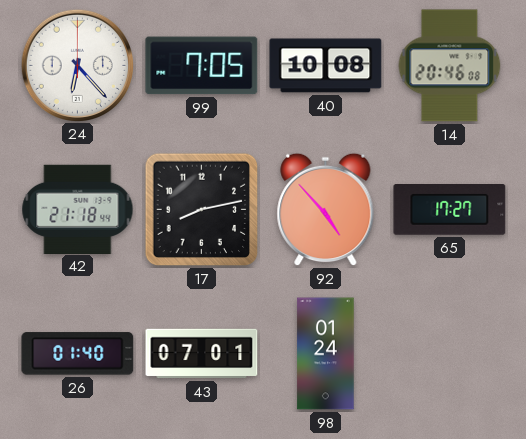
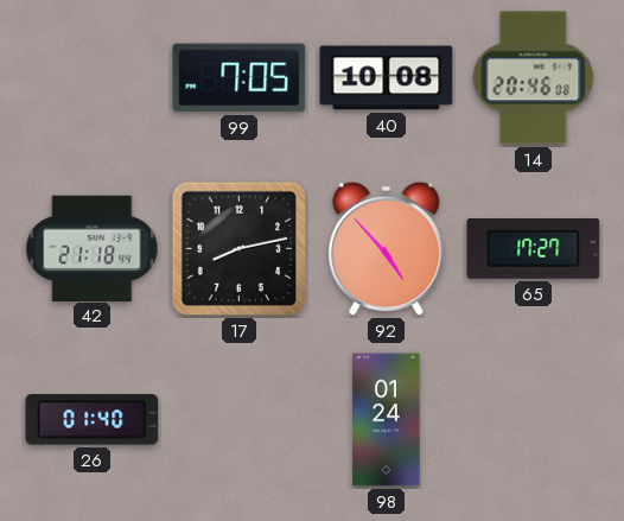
24: 6:23 -> none
43: 07:01 -> none
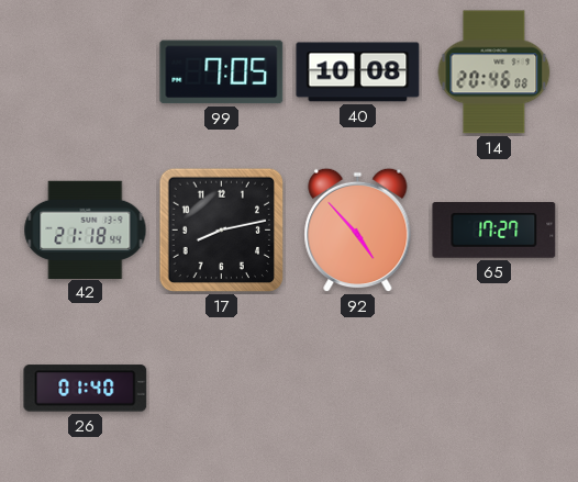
98: 01:24 -> none
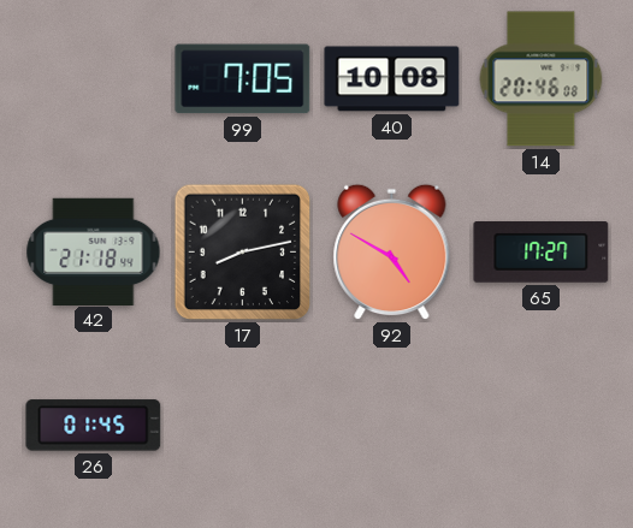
92: 4:53 -> 4:50
26: 01:40 -> 01:45
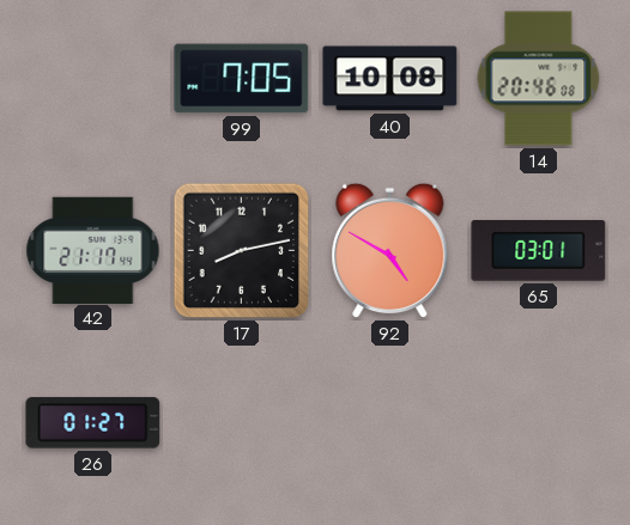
42: 21:18 -> 21:17
65: 17:27 -> 03:01
26: 01:45 -> 01:27
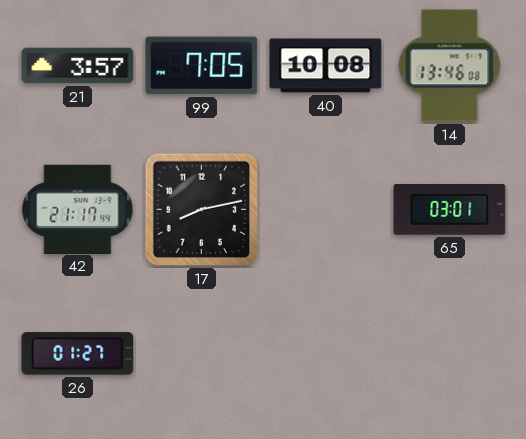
21: none -> 3:57
14: 20:46 -> 13:46
92: 4:50 -> none
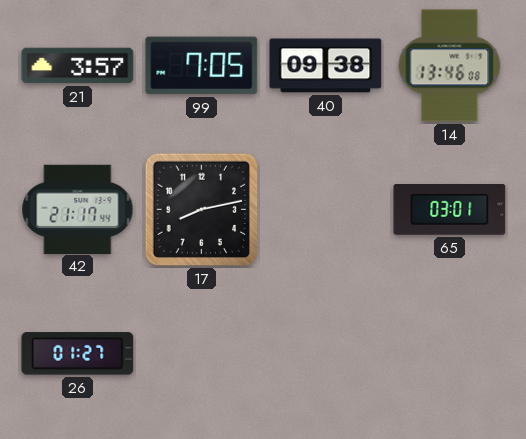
40: 10:08 -> 09:38
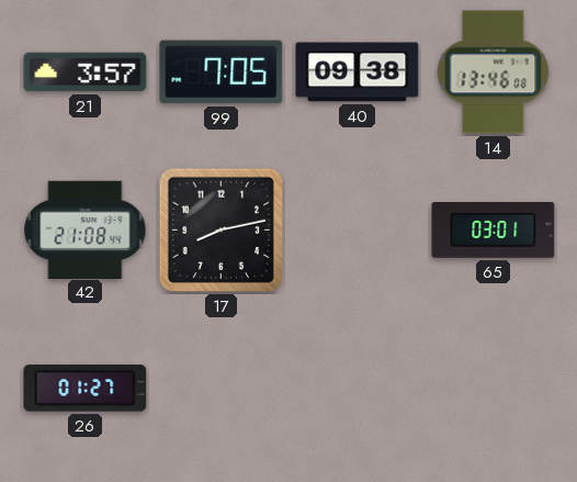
42: 21:17 -> 21:08
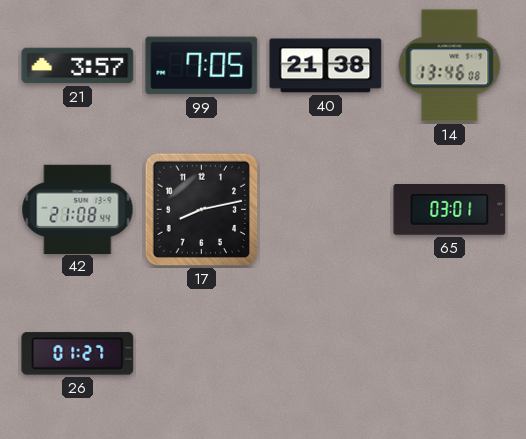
40: 09:38 -> 21:38
